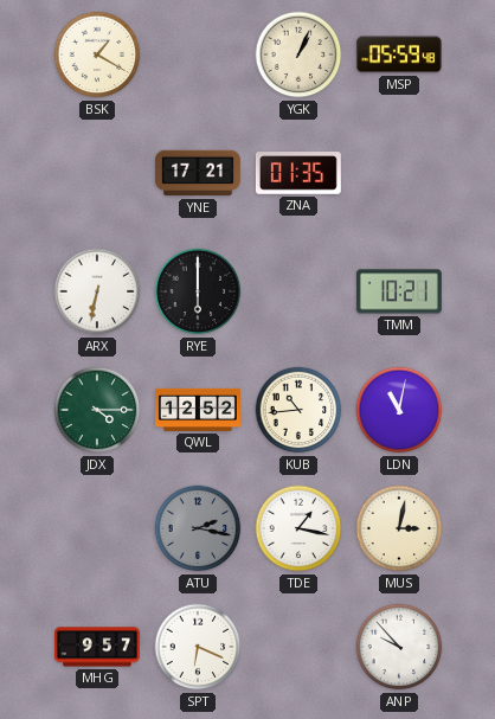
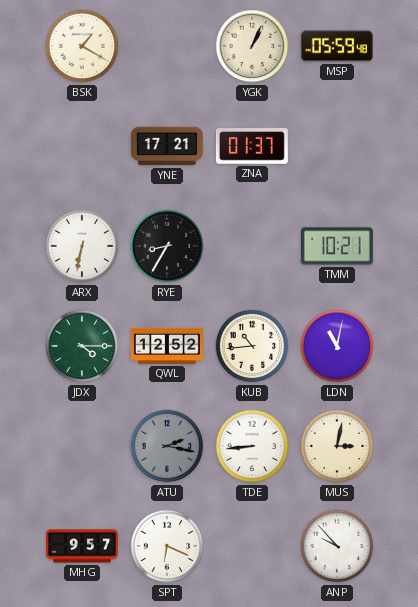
ZNA: 01:35 -> 01:37
RYE: 6:00 -> 8:35
TDE: 1:17 -> 8:44
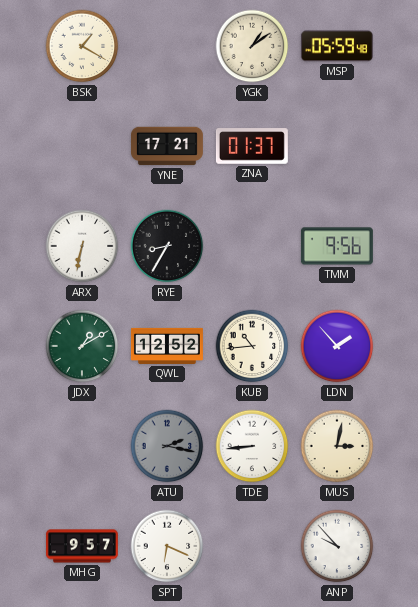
YGK: 1:04 -> 1:09
TMM: 10:21 -> 9:56
JDX: 4:15 -> 1:10
LDN: 11:02 -> 1:53
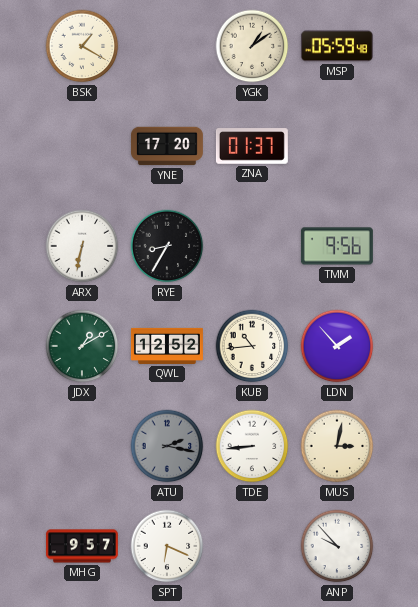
YNE: 17:21 -> 17:20
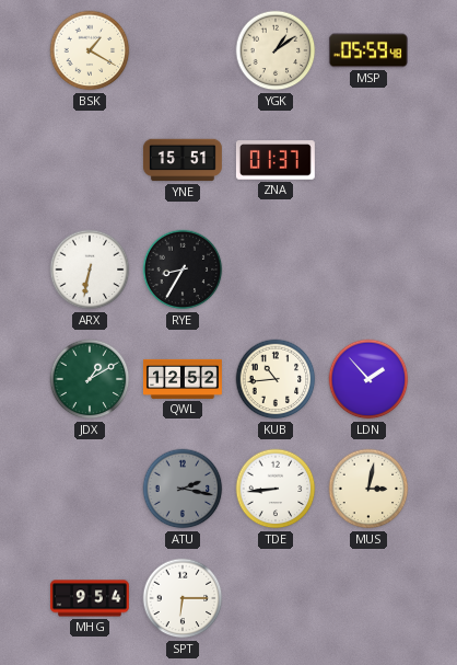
YNE: 17:20 -> 15:51
TMM: 9:56 -> none
MHG: 9:57 -> 9:54
SPT: 6:19 -> 6:15
ANP: 9:53 -> none
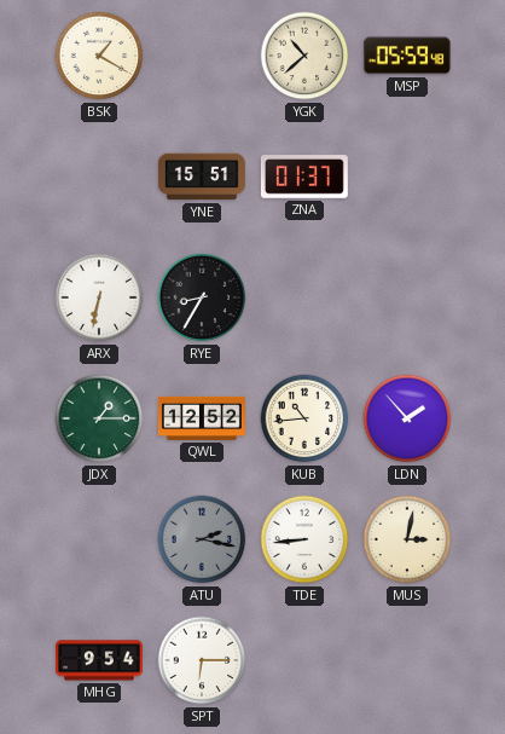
YGK: 1:09 -> 10:38
JDX: 1:10 -> 1:15
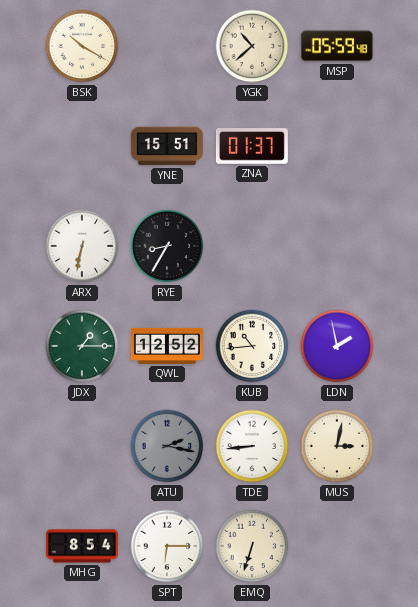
BSK: 1:20 -> 10:20
LDN: 1:53 -> 1:58
MHG: 9:54 -> 8:54
EMQ: none -> 6:33
